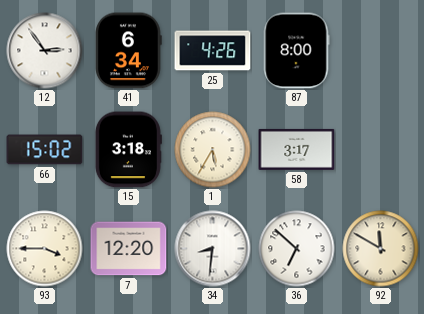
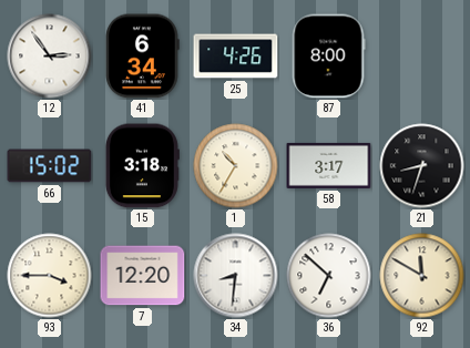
1: 5:35 -> 10:35
21: none -> 8:33
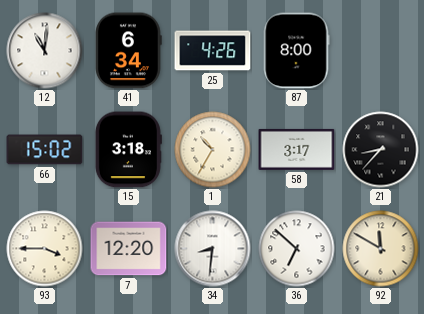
12: 2:54 -> 11:01
21: 8:33 -> 8:37
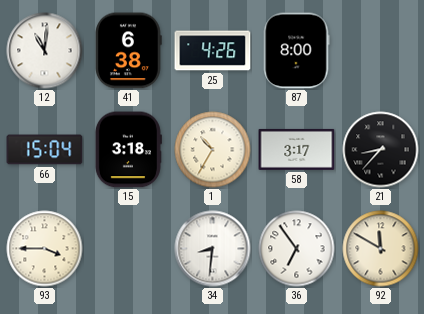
41: 6:34 -> 6:38
66: 15:02 -> 15:04
7: 12:20 -> none
36: 6:52 -> 6:54
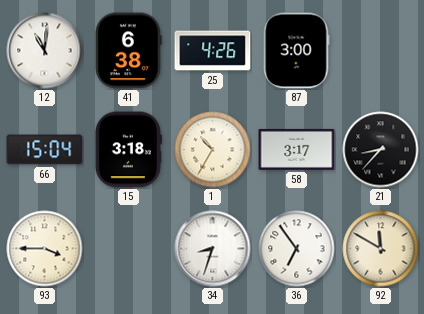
87: 8:00 -> 3:00
34: 8:31 -> 8:33
